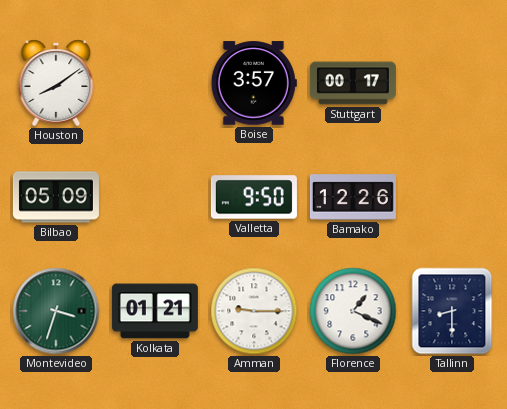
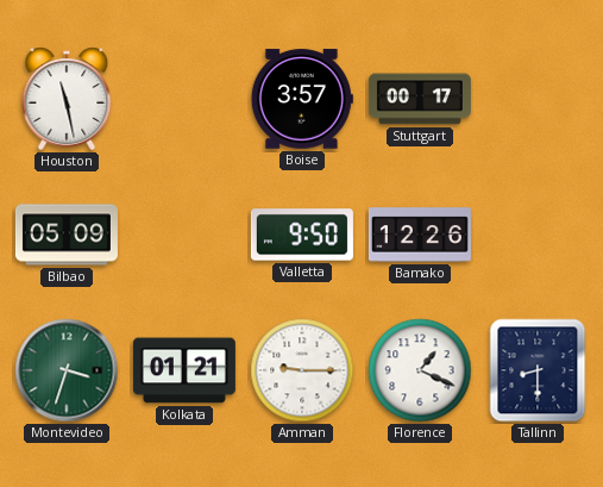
Houston: 8:09 -> 11:28
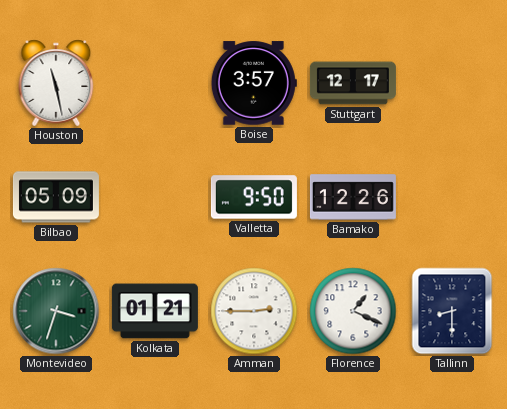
Stuttgart: 00:17 -> 12:17
Amman: 9:15 -> 2:45
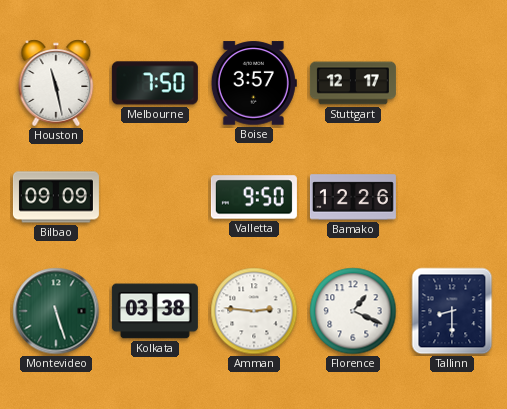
Melbourne: none -> 7:50
Bilbao: 05:09 -> 09:09
Montevideo: 3:33 -> 5:27
Kolkata: 01:21 -> 03:38
Amman: 2:45 -> 2:46
